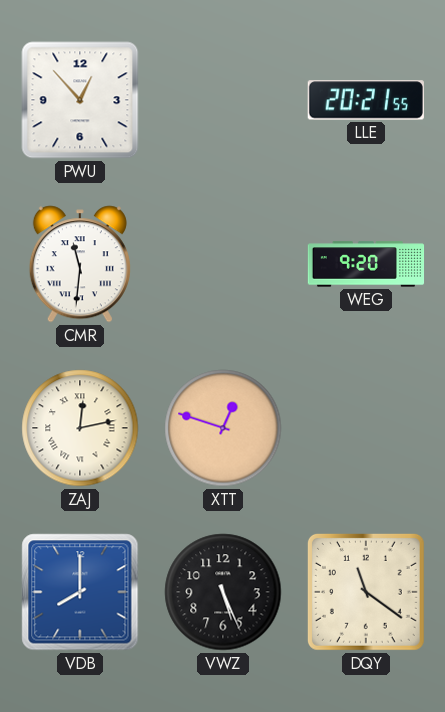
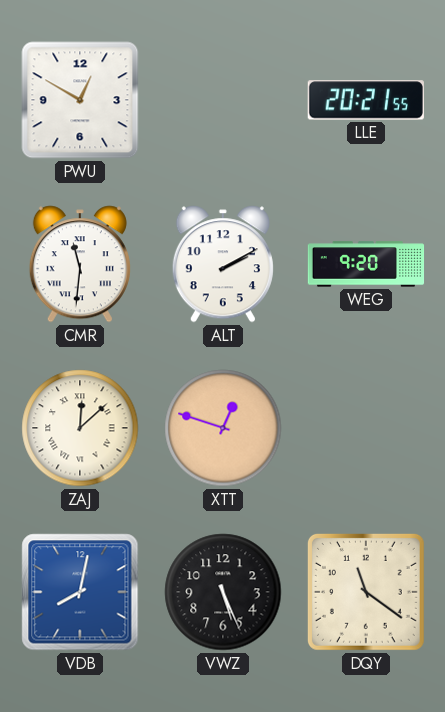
PWU: 12:53 -> 12:50
ALT: none -> 2:10
ZAJ: 12:13 -> 12:08
VDB: 8:00 -> 8:02
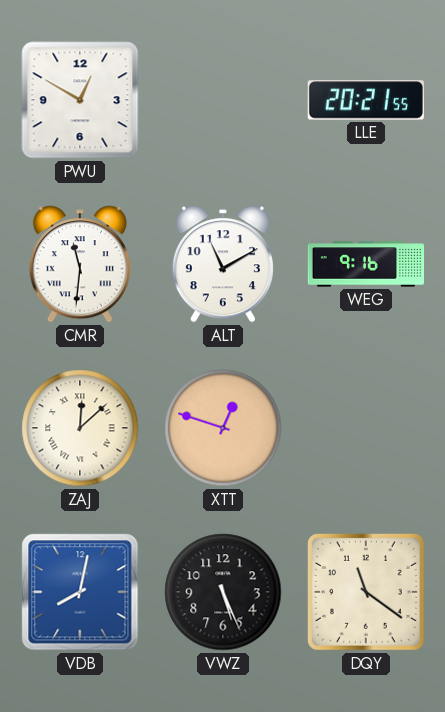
ALT: 2:10 -> 11:10
WEG: 9:20 -> 9:16
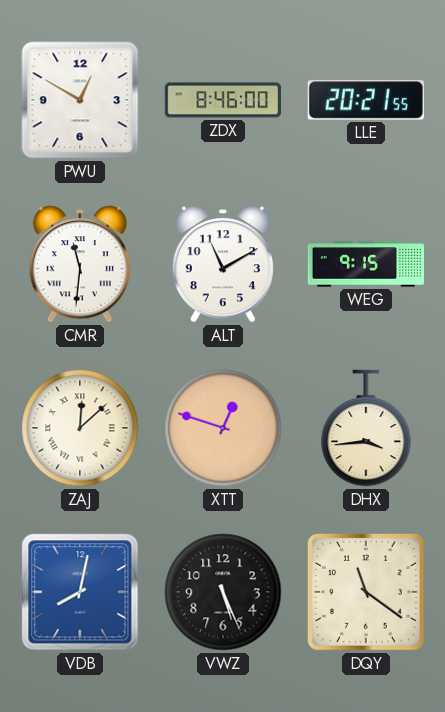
ZDX: none -> 8:46
WEG: 9:16 -> 9:15
DHX: none -> 3:44
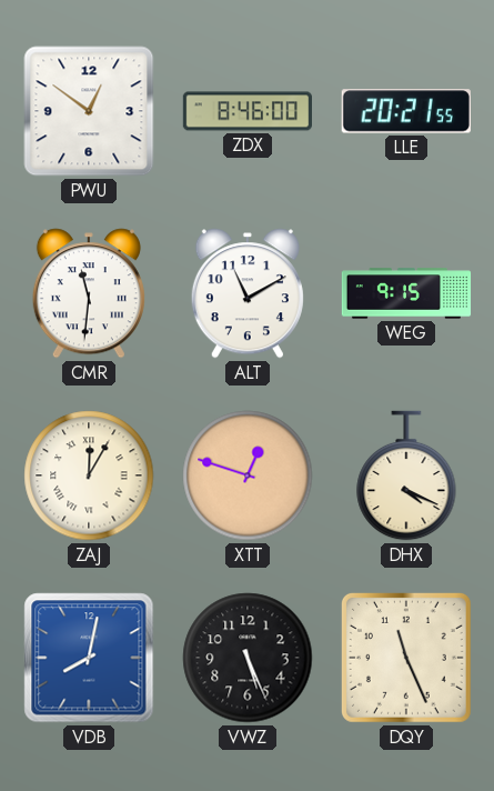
PWU: 12:50 -> 12:51
ZAJ: 12:08 -> 12:05
DHX: 3:44 -> 4:19
DQY: 11:21 -> 11:26
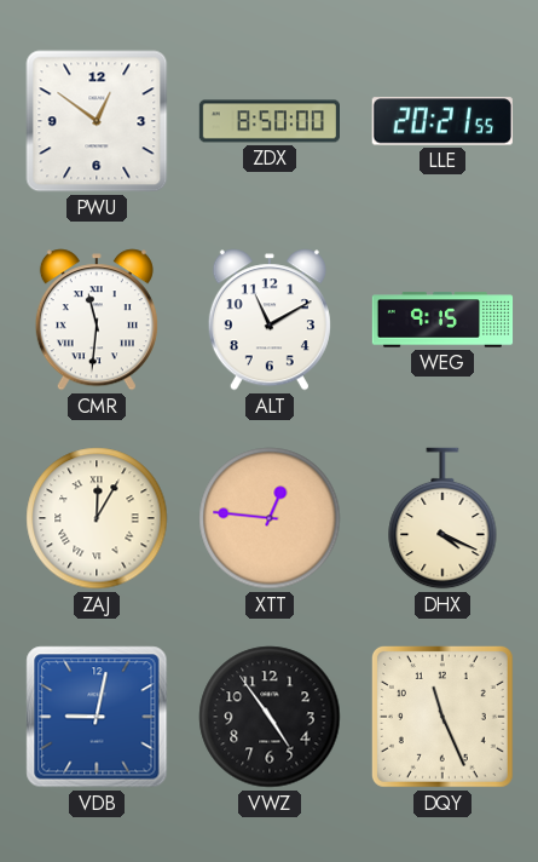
ZDX: 8:46 -> 8:50
XTT: 12:48 -> 12:46
VDB: 8:02 -> 9:02
VWZ: 5:26 -> 4:54
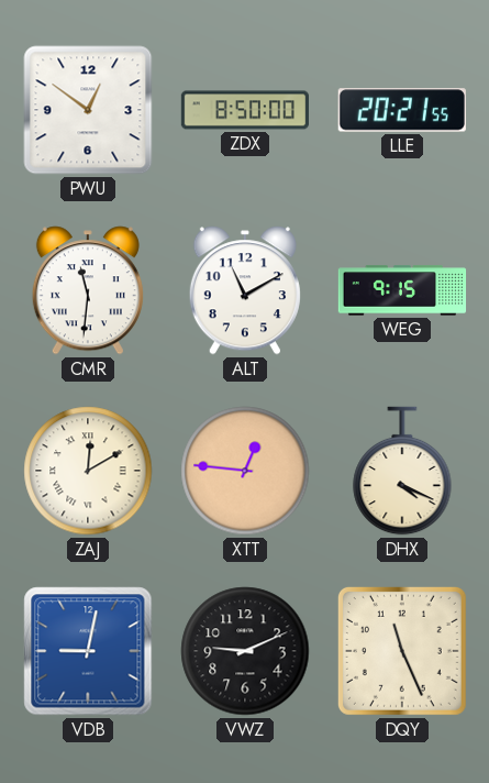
ZAJ: 12:05 -> 12:10
VWZ: 4:54 -> 9:11
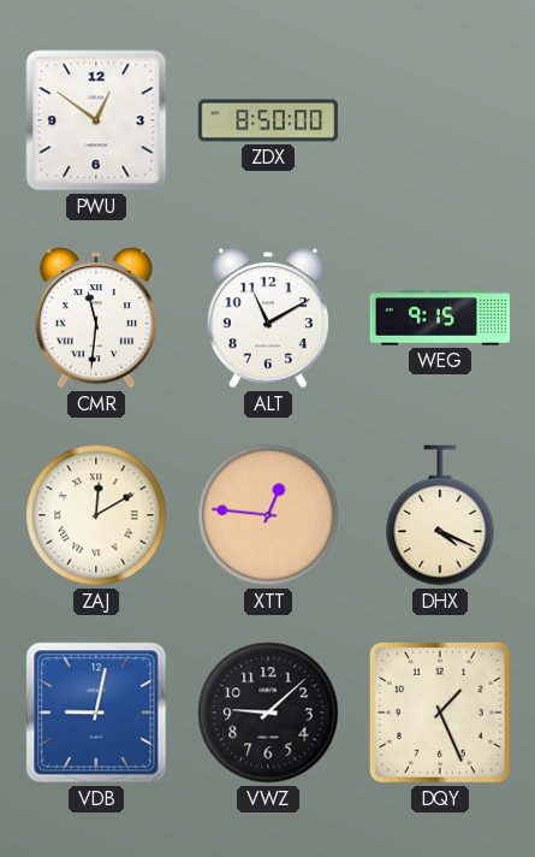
LLE: 20:21 -> none
VWZ: 9:11 -> 9:08
DQY: 11:26 -> 1:26
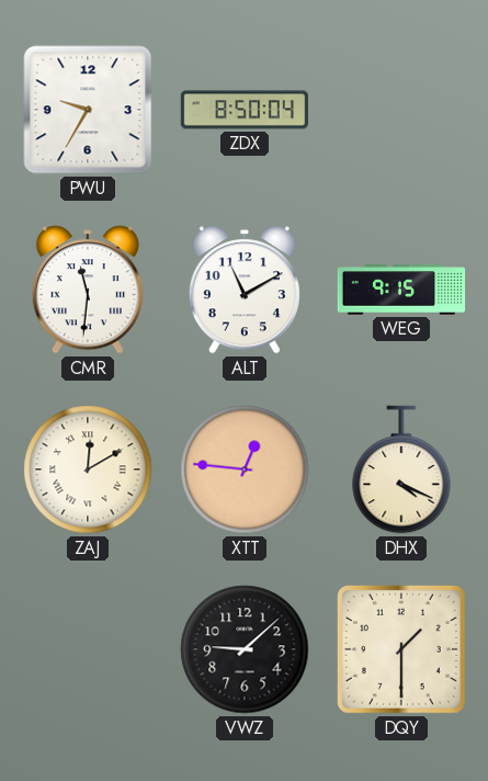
PWU: 12:51 -> 9:35
ZDX: 8:50:00 -> 8:50:04
VDB: 9:02 -> none
DQY: 1:26 -> 1:30
